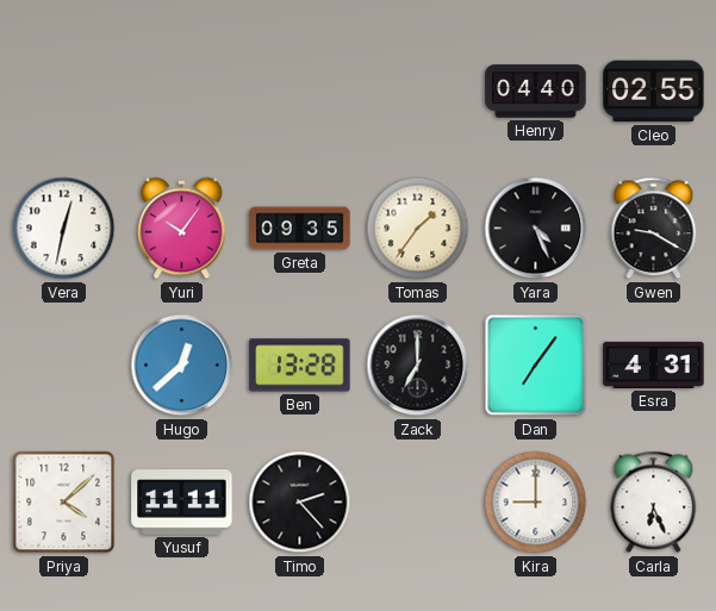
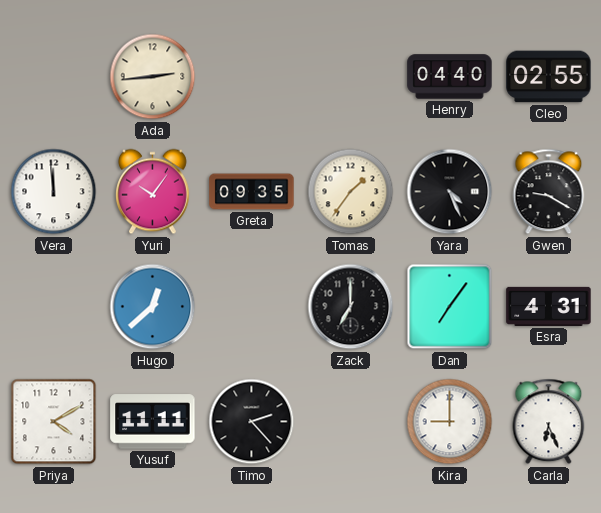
Ada: none -> 2:44
Vera: 12:32 -> 11:59
Ben: 13:28 -> none
Priya: 4:08 -> 4:10
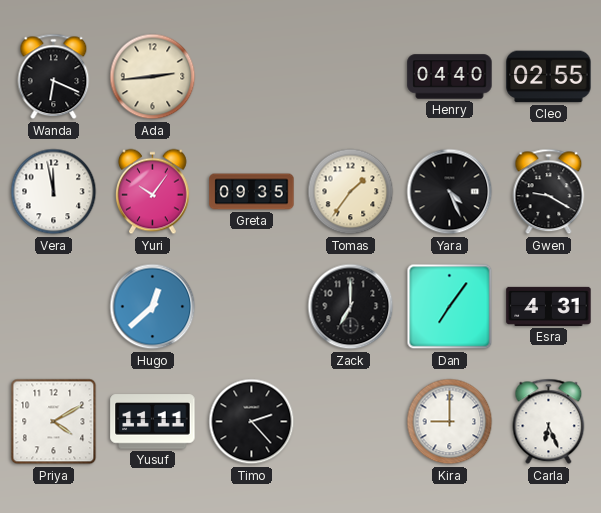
Wanda: none -> 6:19
Vera: 11:59 -> 11:58
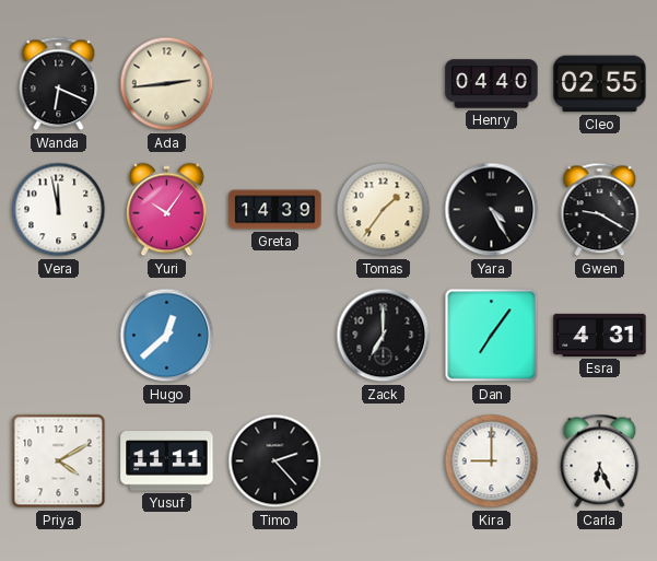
Greta: 09:35 -> 14:39
Yara: 4:26 -> 4:25
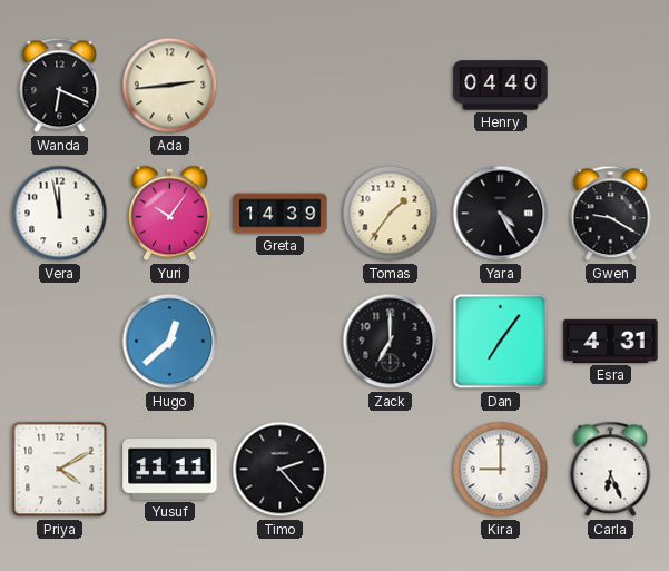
Cleo: 02:55 -> none
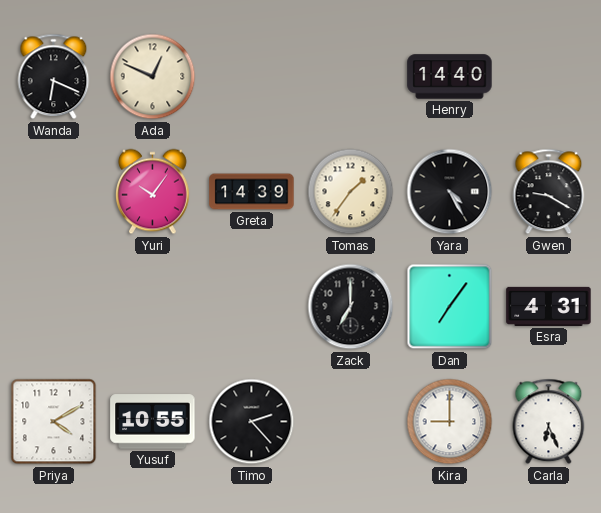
Ada: 2:44 -> 12:49
Henry: 04:40 -> 14:40
Vera: 11:58 -> none
Hugo: 12:38 -> none
Yusuf: 11:11 -> 10:55
